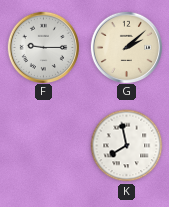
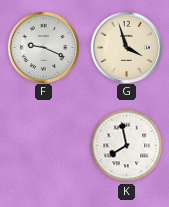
F: 9:15 -> 9:19
G: 2:08 -> 3:57
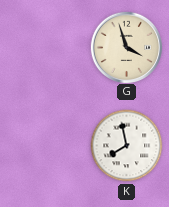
F: 9:19 -> none
